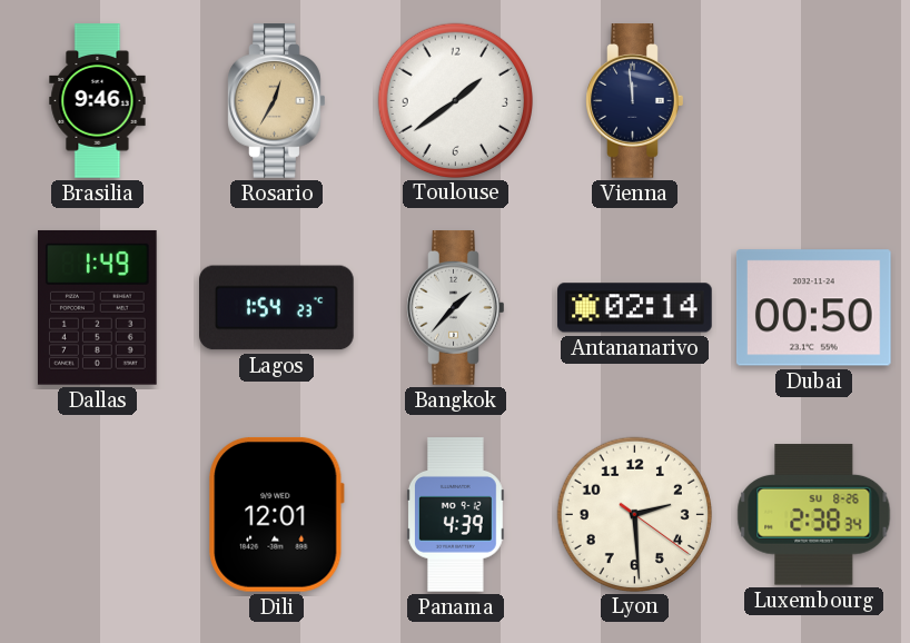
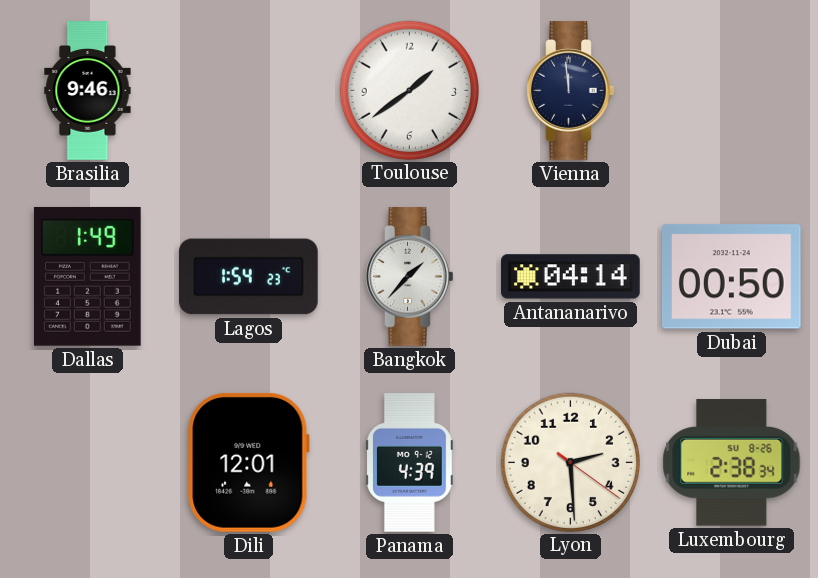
Rosario: 12:35 -> none
Antananarivo: 02:14 -> 04:14
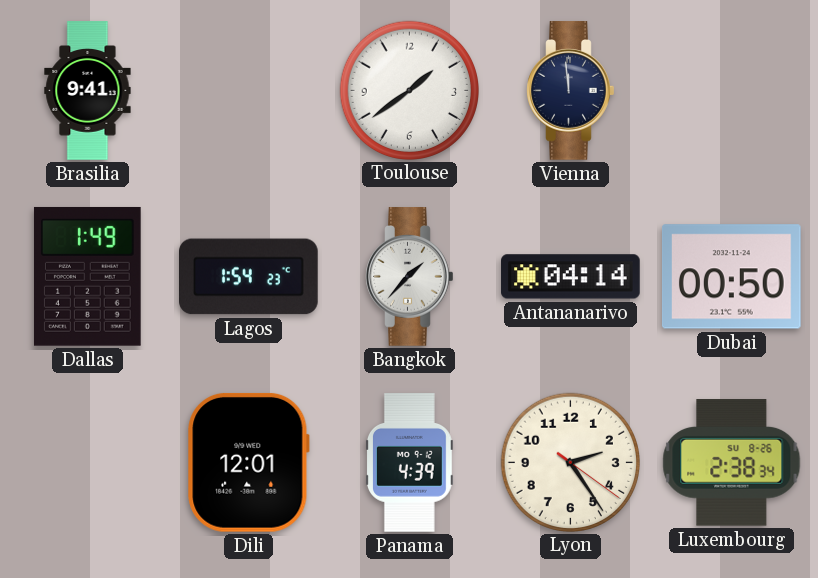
Brasilia: 9:46 -> 9:41
Lyon: 2:29 -> 2:24
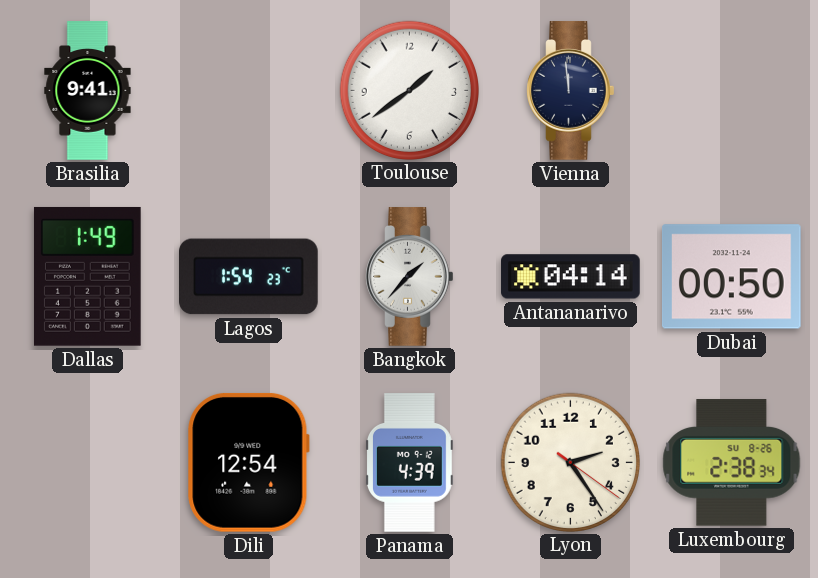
Dili: 12:01 -> 12:54
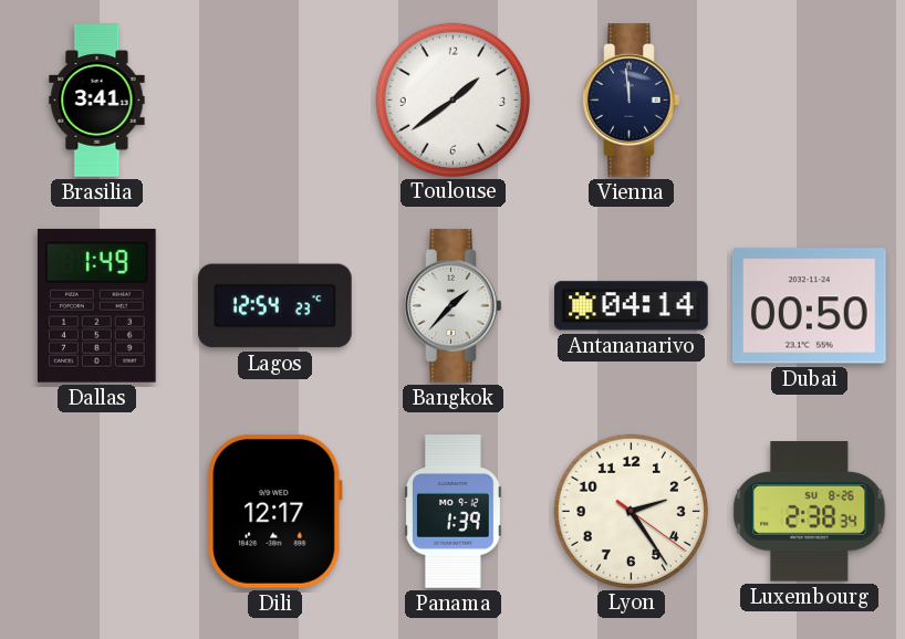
Brasilia: 9:41 -> 3:41
Lagos: 1:54 -> 12:54
Dili: 12:54 -> 12:17
Panama: 4:39 -> 1:39
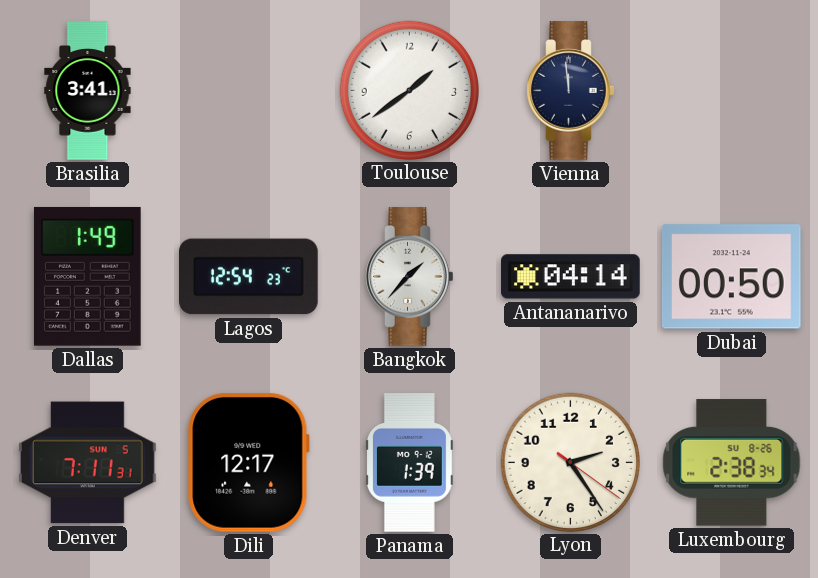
Denver: none -> 7:11
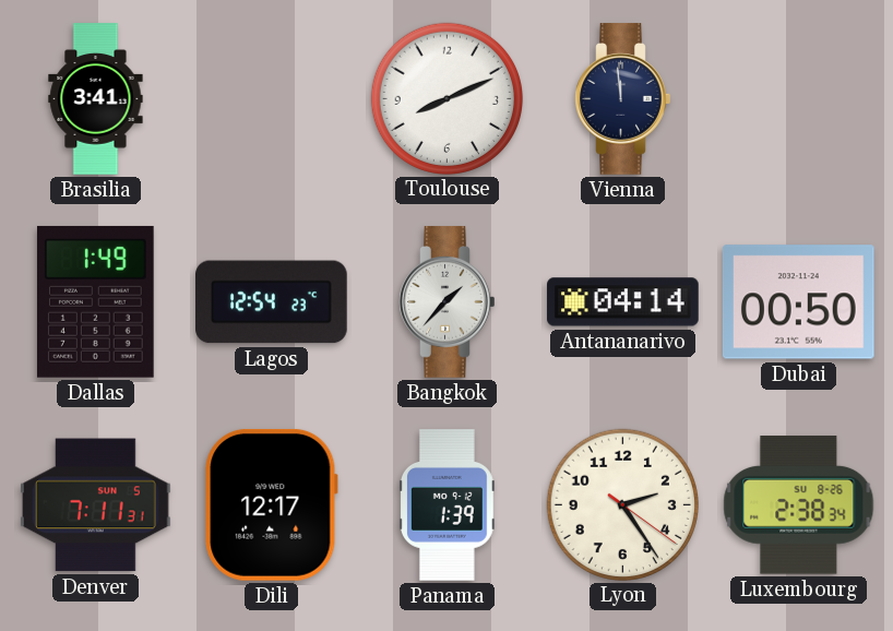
Toulouse: 1:39 -> 8:11
